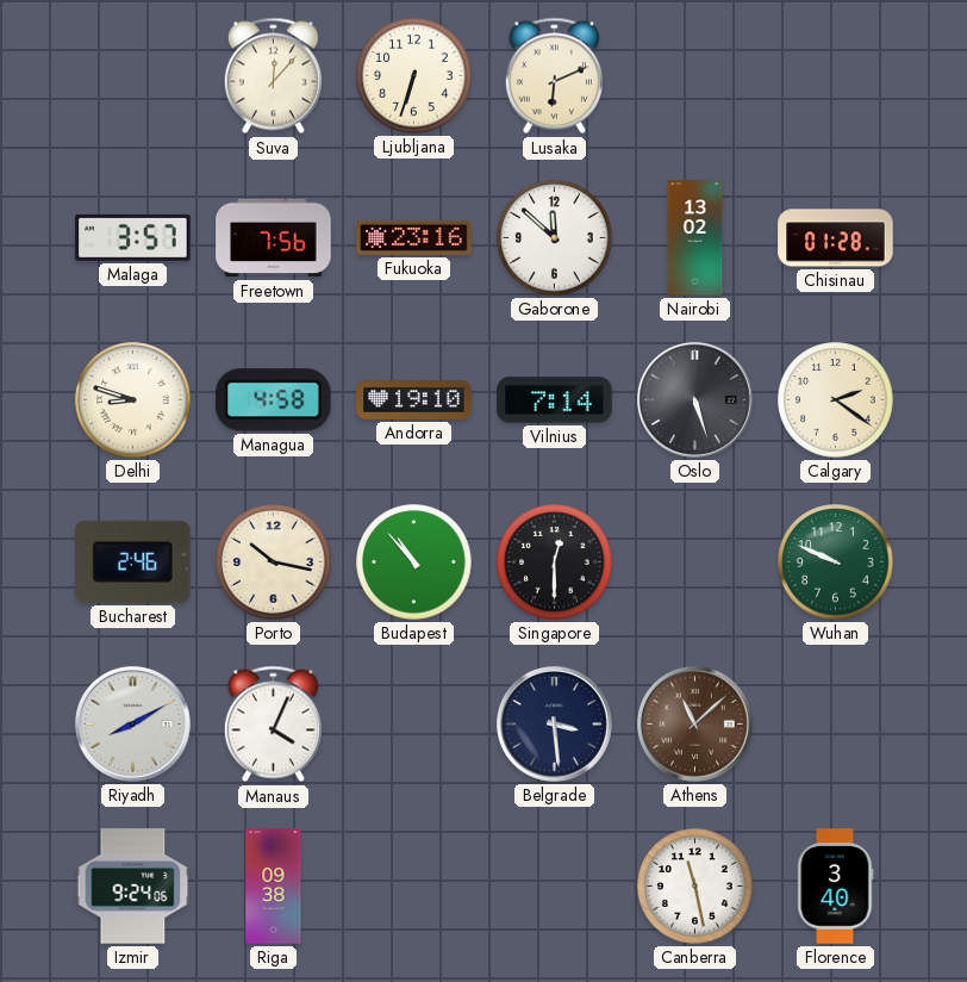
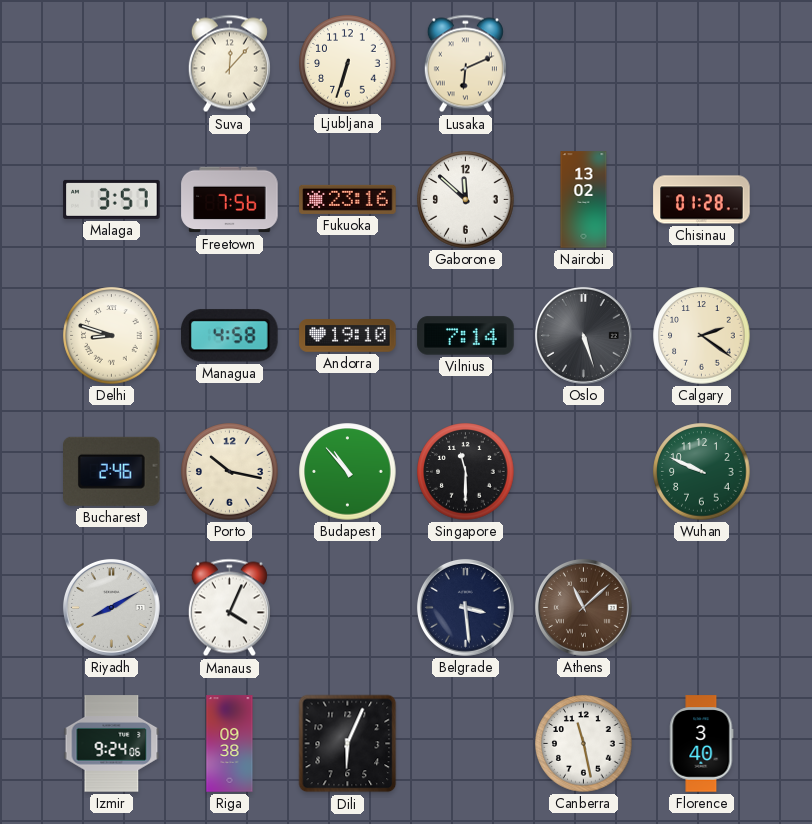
Singapore: 12:30 -> 11:30
Dili: none -> 6:04
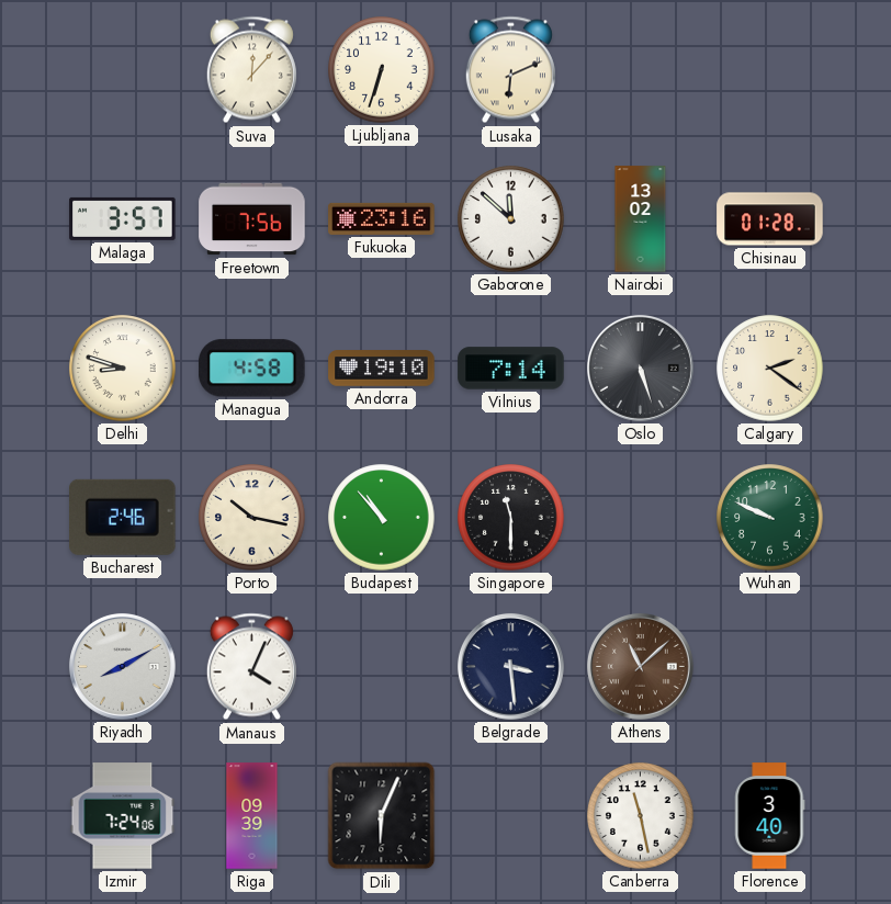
Izmir: 9:24 -> 7:24
Riga: 09:38 -> 09:39
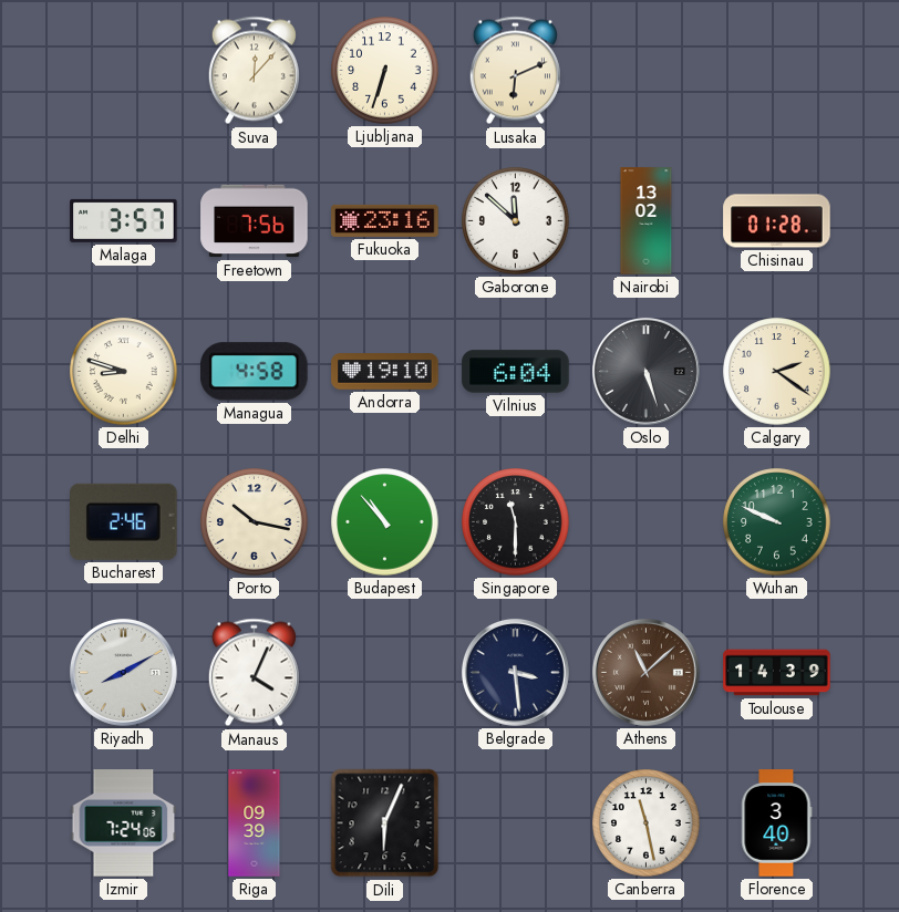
Vilnius: 7:14 -> 6:04
Toulouse: none -> 14:39
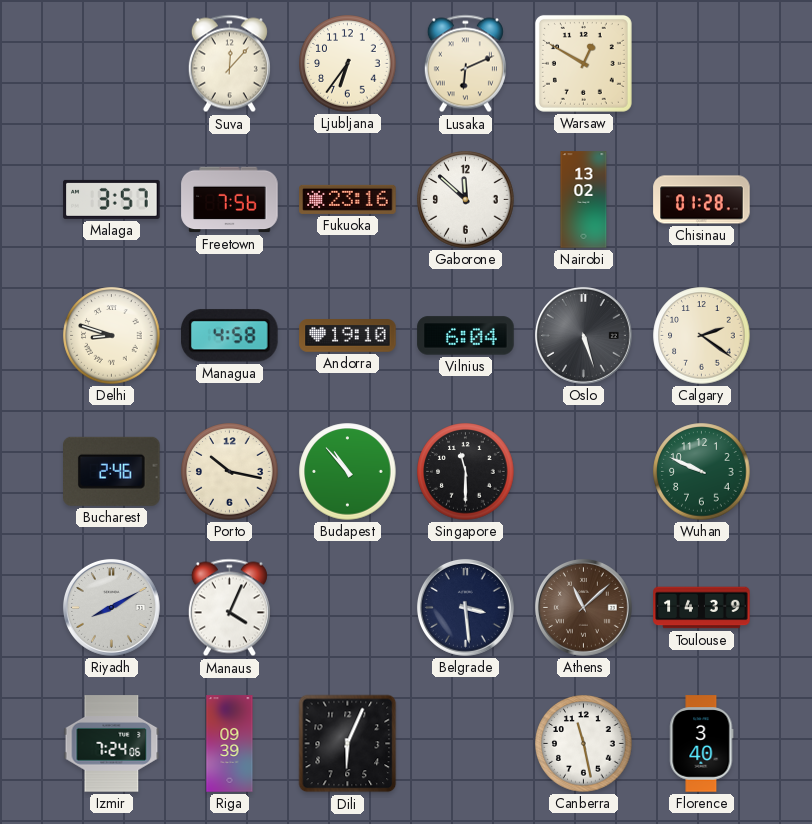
Ljubljana: 6:33 -> 6:36
Warsaw: none -> 12:50
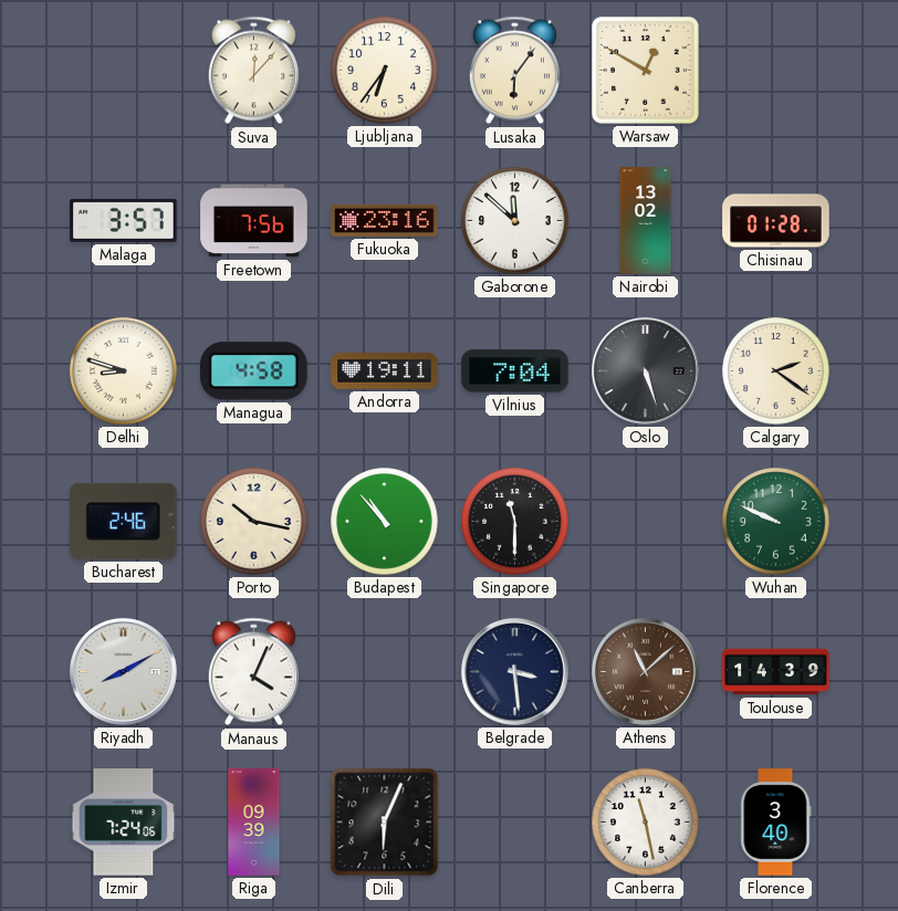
Lusaka: 6:11 -> 6:06
Andorra: 19:10 -> 19:11
Vilnius: 6:04 -> 7:04
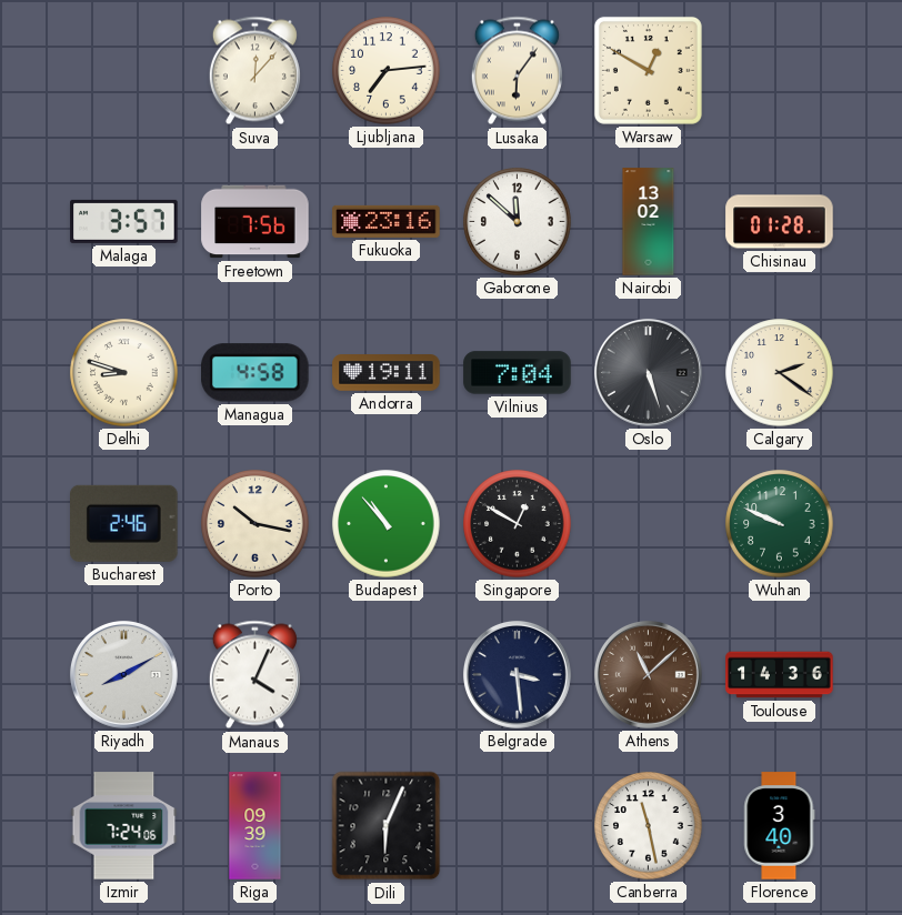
Ljubljana: 6:36 -> 7:14
Singapore: 11:30 -> 12:50
Toulouse: 14:39 -> 14:36
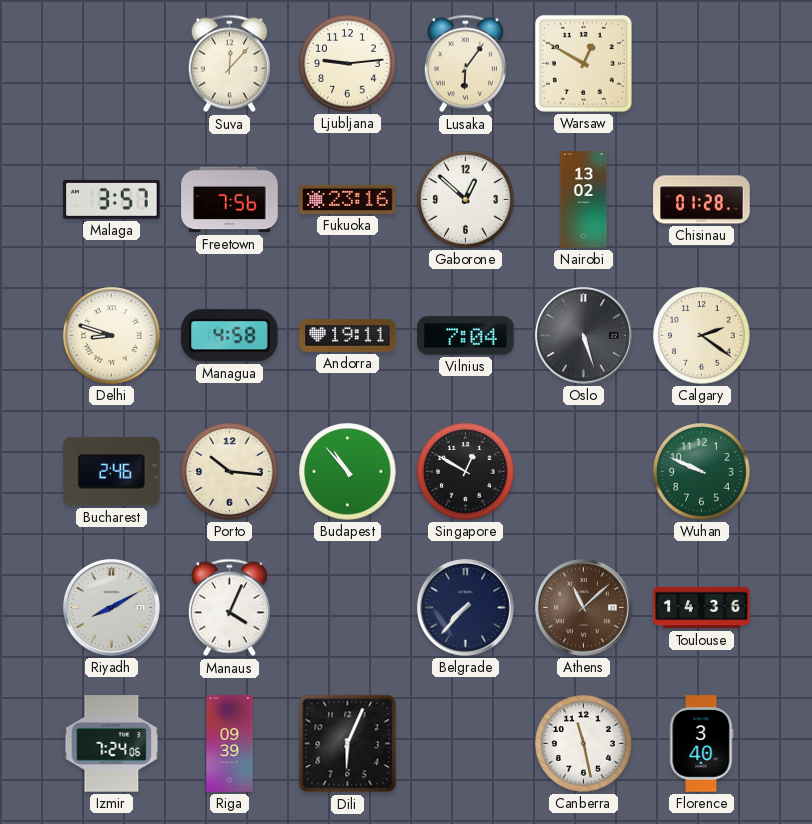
Ljubljana: 7:14 -> 9:14
Gaborone: 11:52 -> 12:52
Porto: 10:17 -> 10:16
Belgrade: 3:29 -> 7:37
